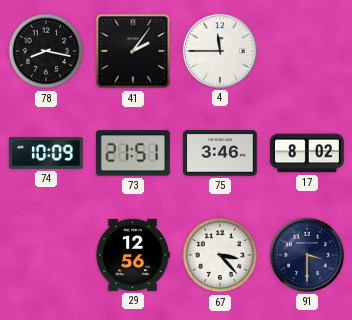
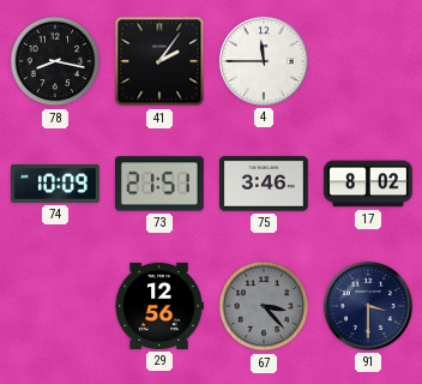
67 dial: white -> grey
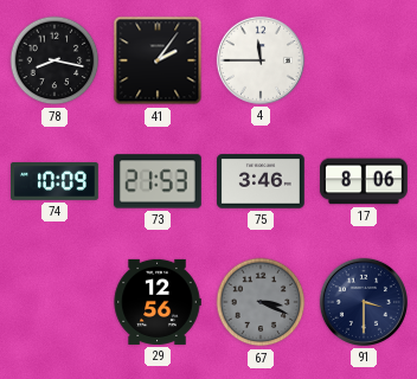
73: 21:51 -> 21:53
17: 8:02 -> 8:06
67: 3:23 -> 3:19
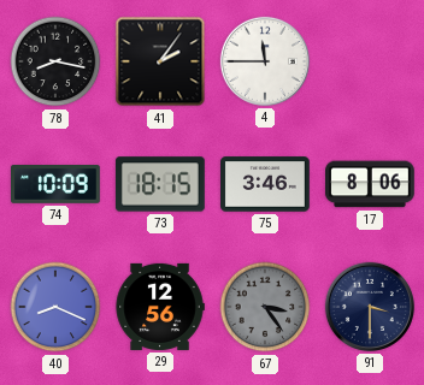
73: 21:53 -> 18:15
40: none -> 8:19
67: 3:19 -> 3:24
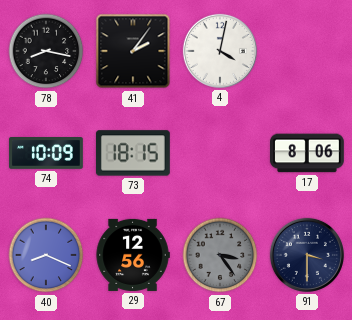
4: 11:45 -> 4:02
75: 3:46 -> none
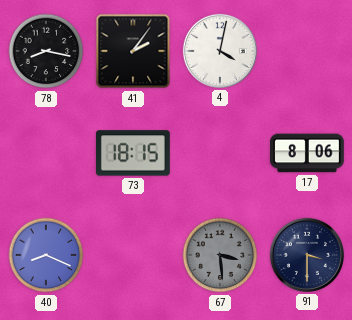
74: 10:09 -> none
29: 12:56 -> none
67: 3:24 -> 3:29
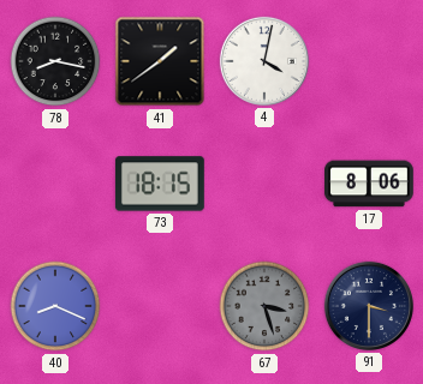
41: 2:06 -> 1:39
67: 3:29 -> 3:27
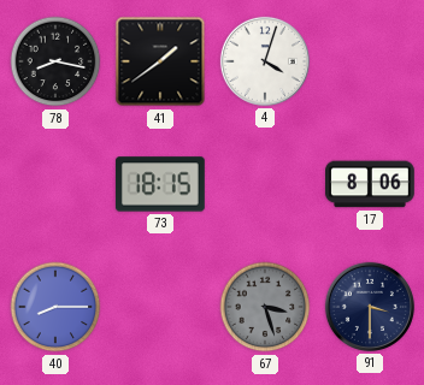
4: 4:02 -> 4:03
40: 8:19 -> 8:15
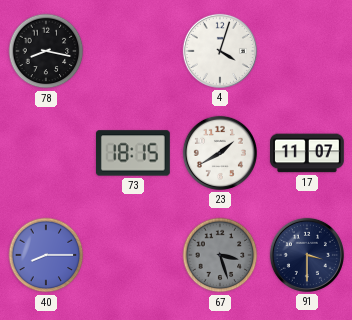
41: 1:39 -> none
23: none -> 1:40
17: 8:06 -> 11:07
